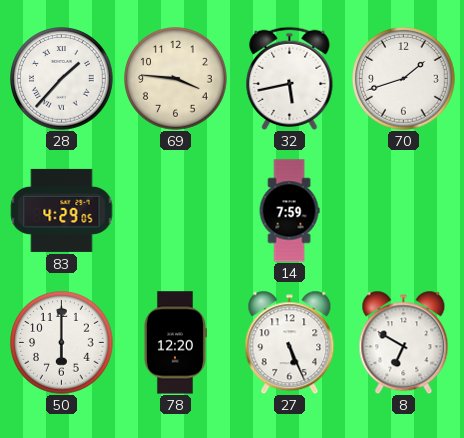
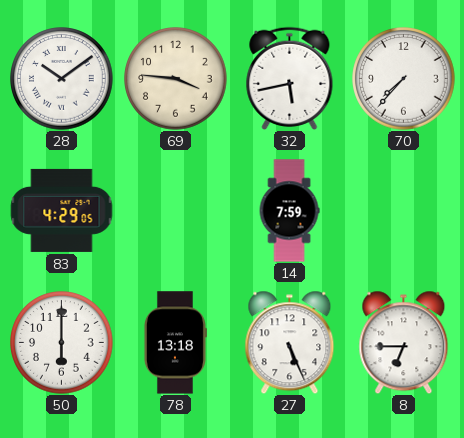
28: 1:37 -> 10:09
70: 1:42 -> 7:37
78: 12:20 -> 13:18
8: 6:50 -> 6:45
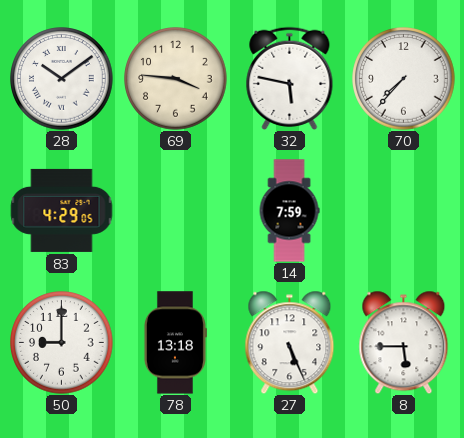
32: 5:43 -> 5:47
50: 6:00 -> 9:00
8: 6:45 -> 5:45
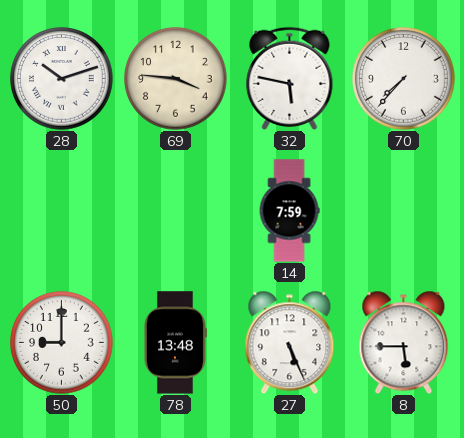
28: 10:09 -> 10:12
83: 4:29 -> none
78: 13:18 -> 13:48
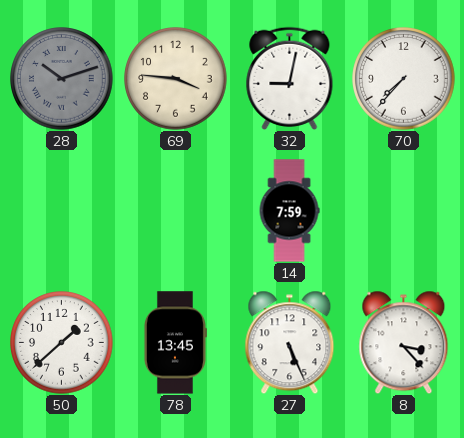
28 dial: white -> grey
32: 5:47 -> 9:02
50: 9:00 -> 1:38
78: 13:48 -> 13:45
8: 5:45 -> 3:23
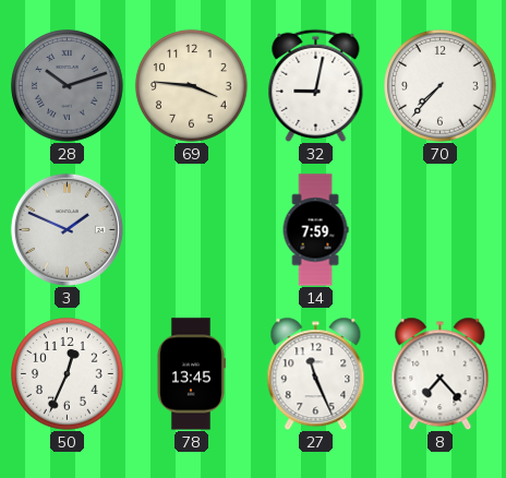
3: none -> 1:49
50: 1:38 -> 12:34
27: 5:26 -> 11:26
8: 3:23 -> 7:23
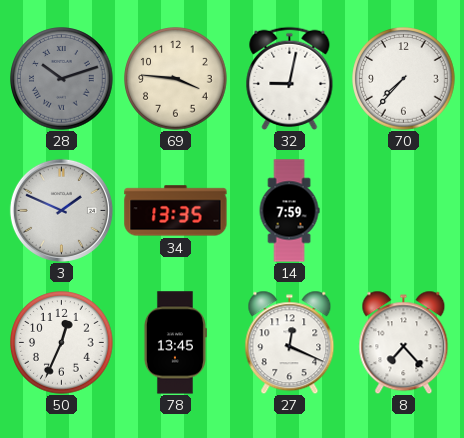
34: none -> 13:35
27: 11:26 -> 12:19
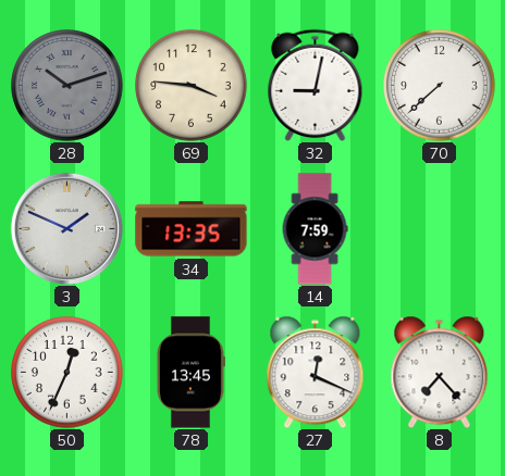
70: 7:37 -> 7:38
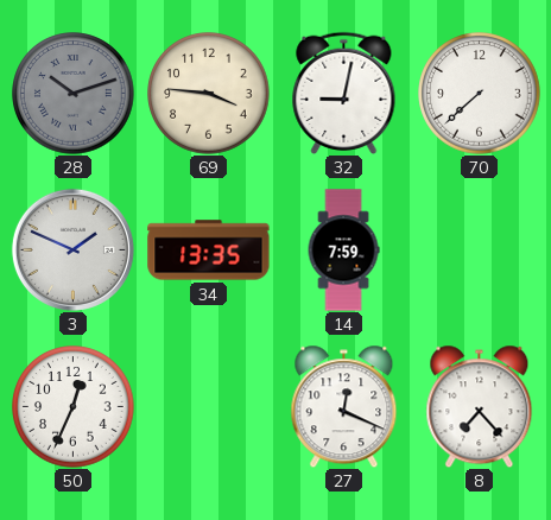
78: 13:45 -> none
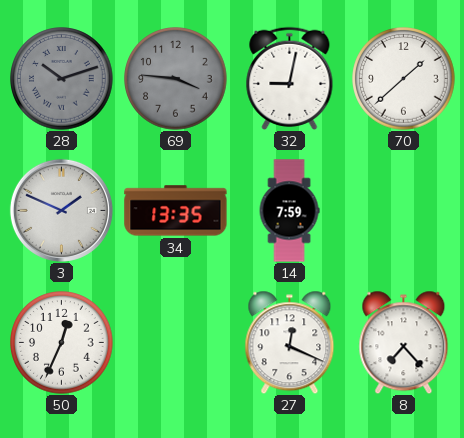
69 dial: cream -> grey
70: 7:38 -> 1:38
